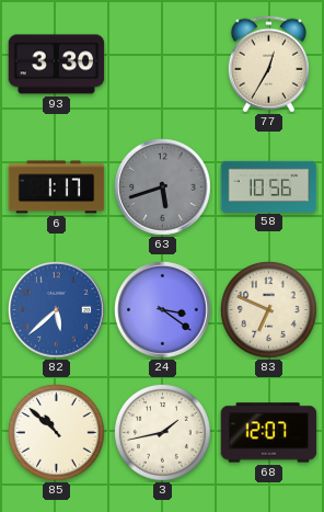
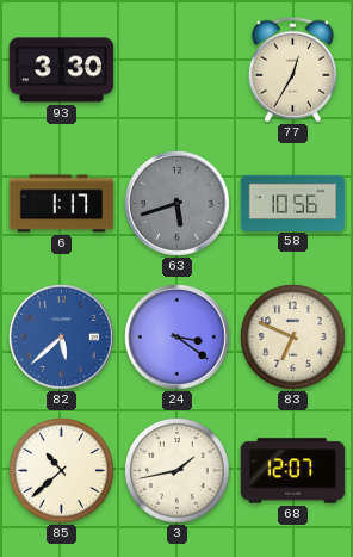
85: 10:52 -> 10:38
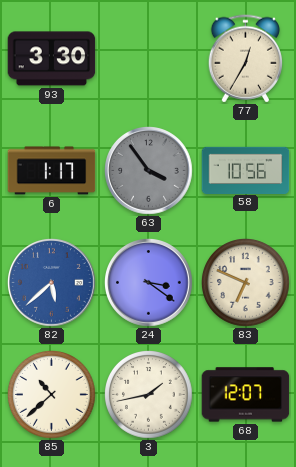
63: 5:42 -> 3:54
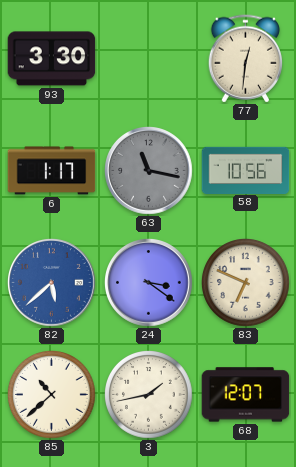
77: 12:35 -> 12:31
63: 3:54 -> 11:17
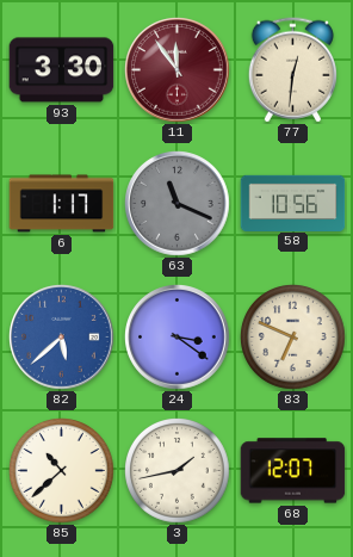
11: none -> 11:54
63: 11:17 -> 11:19
